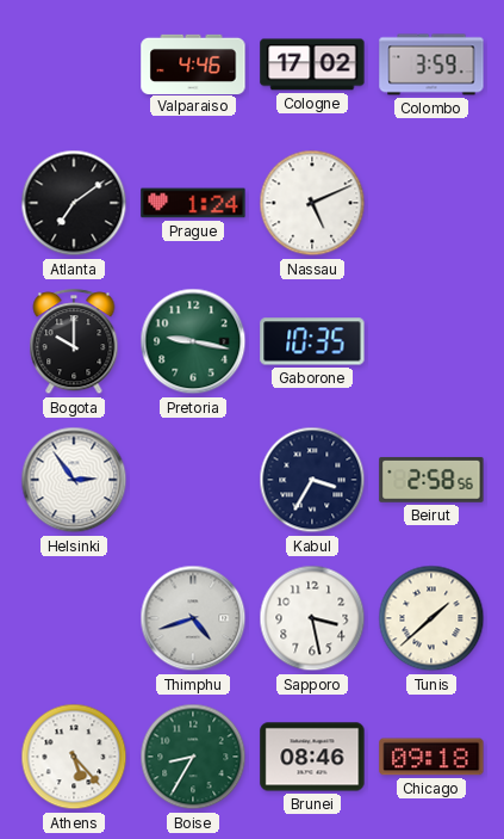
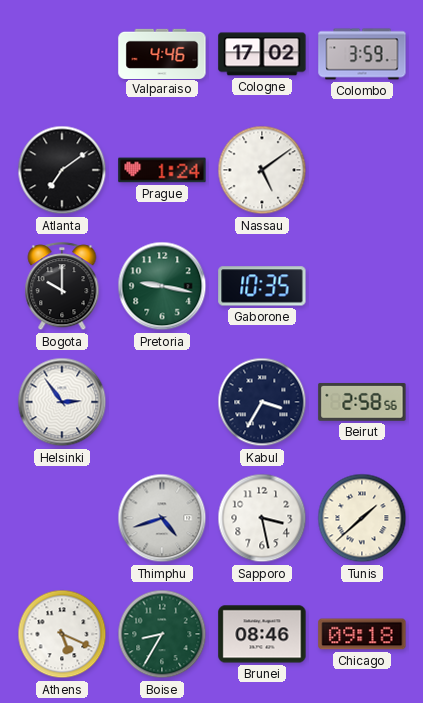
Nassau: 5:11 -> 5:09
Athens: 5:23 -> 5:19
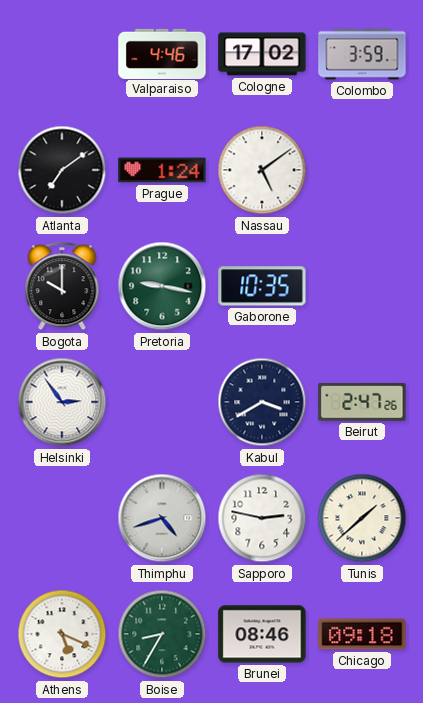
Kabul: 3:35 -> 3:40
Beirut: 2:58 -> 2:47
Sapporo: 3:28 -> 2:47
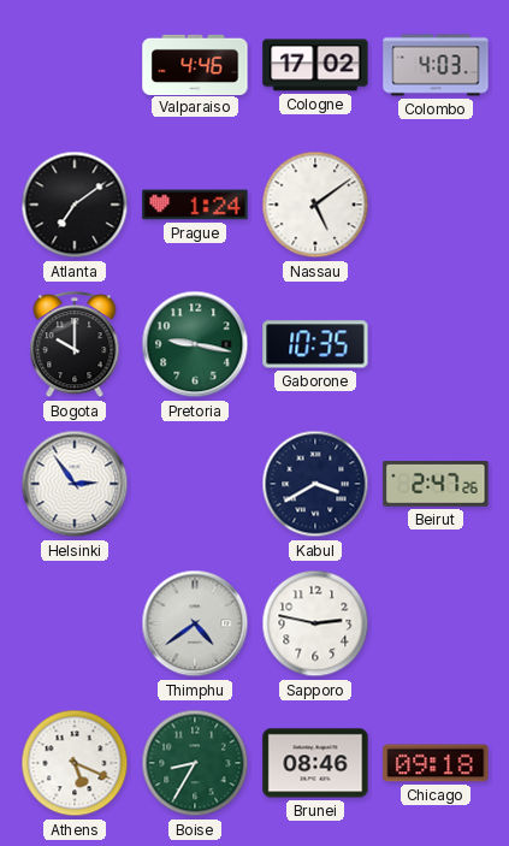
Colombo: 3:59 -> 4:03
Thimphu: 4:42 -> 4:39
Tunis: 1:38 -> none
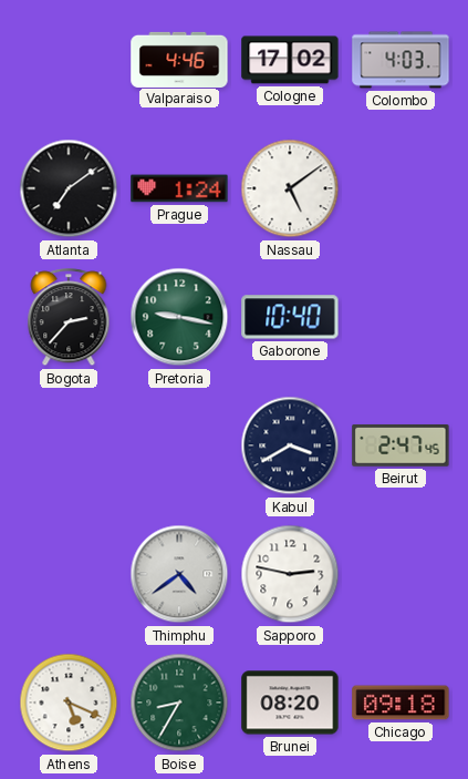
Bogota: 10:00 -> 2:37
Gaborone: 10:35 -> 10:40
Helsinki: 2:54 -> none
Beirut: 2:47:26 -> 2:47:45
Brunei: 08:46 -> 08:20
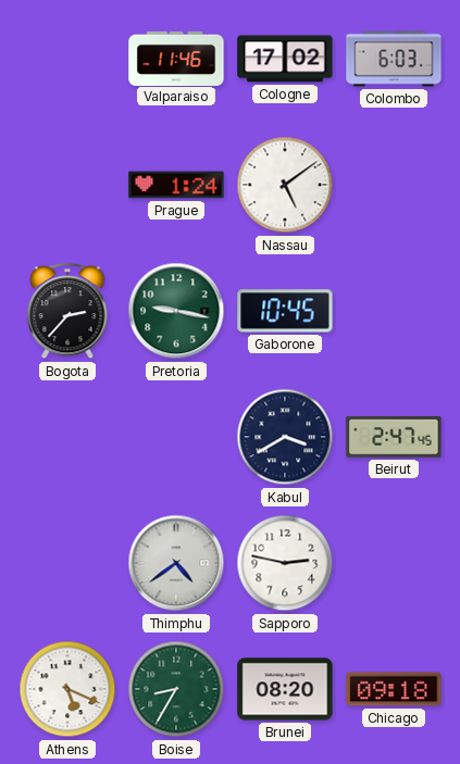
Valparaiso: 4:46 -> 11:46
Colombo: 4:03 -> 6:03
Atlanta: 7:09 -> none
Gaborone: 10:40 -> 10:45
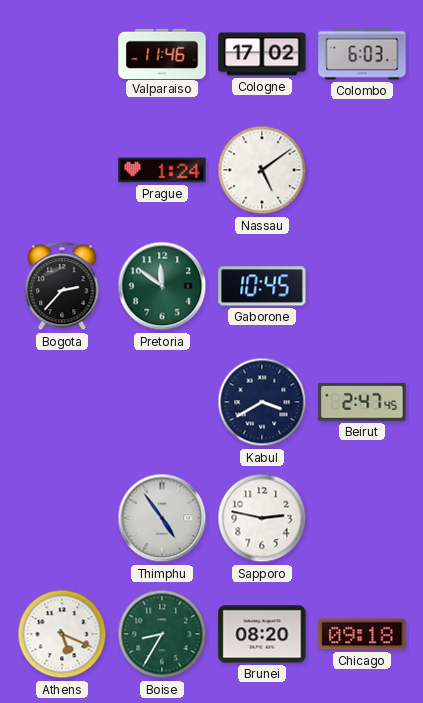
Pretoria: 9:17 -> 11:51
Thimphu: 4:39 -> 4:54
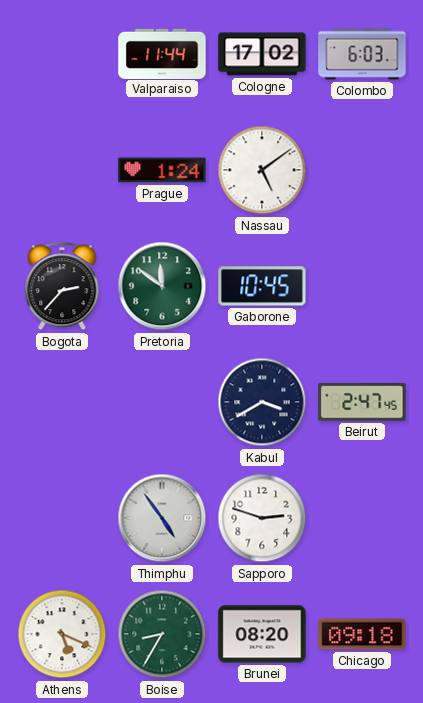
Valparaiso: 11:46 -> 11:44
Sapporo: 2:47 -> 2:48
